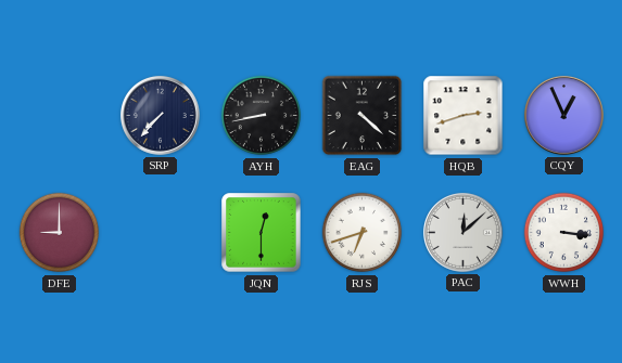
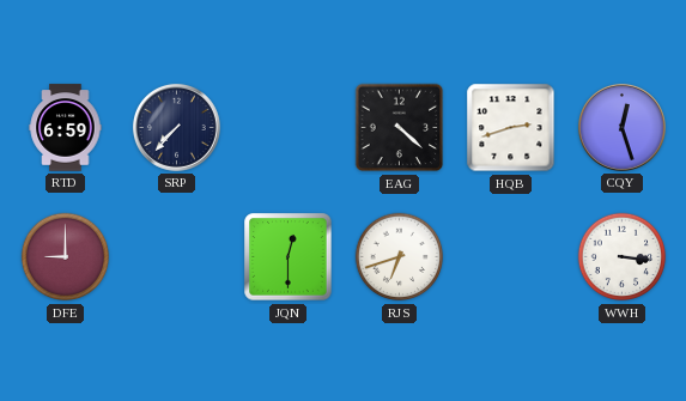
RTD: none -> 6:59
AYH: 8:43 -> none
CQY: 12:56 -> 12:27
PAC: 12:08 -> none
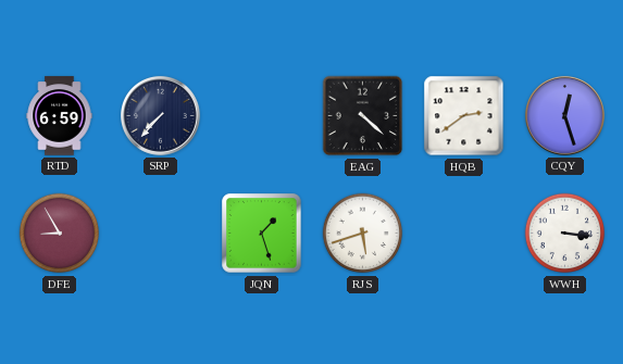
HQB: 2:42 -> 2:39
DFE: 9:00 -> 8:55
JQN: 12:30 -> 1:27
RJS: 6:42 -> 5:42
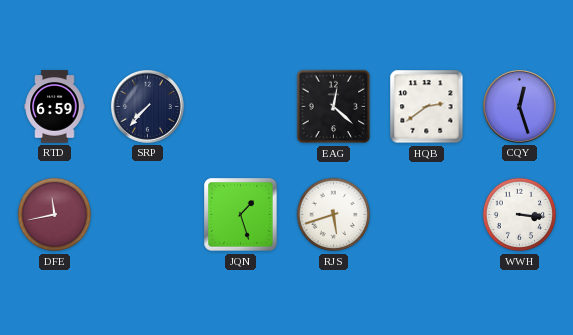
EAG: 4:22 -> 12:22
DFE: 8:55 -> 11:43
